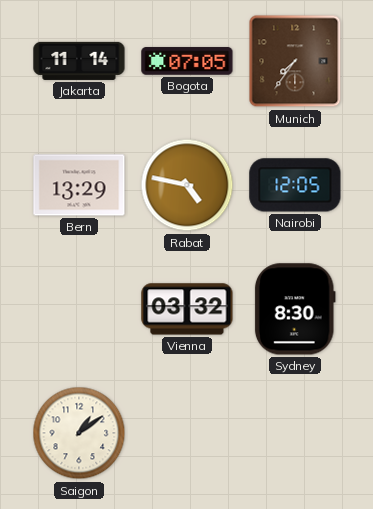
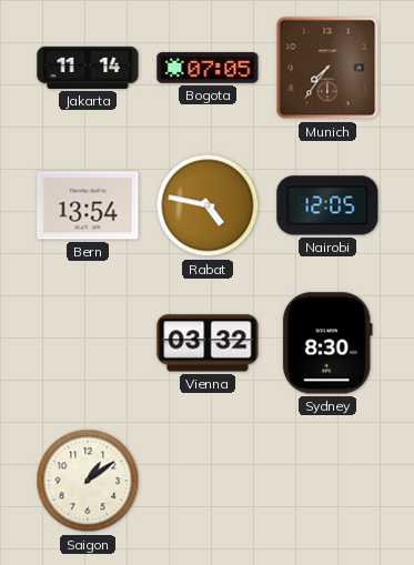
Bern: 13:29 -> 13:54
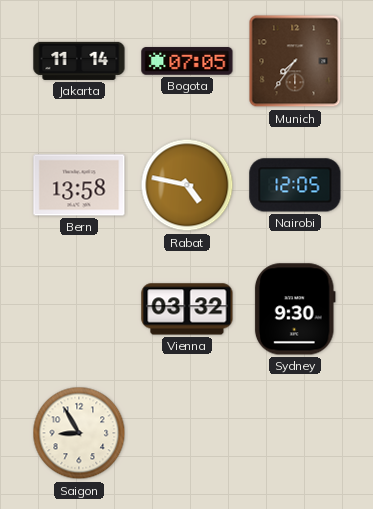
Bern: 13:54 -> 13:58
Sydney: 8:30 -> 9:30
Saigon: 1:09 -> 8:55
